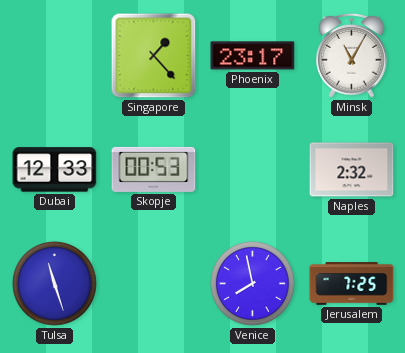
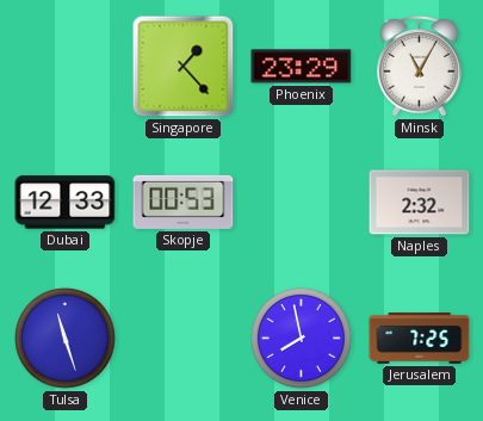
Phoenix: 23:17 -> 23:29
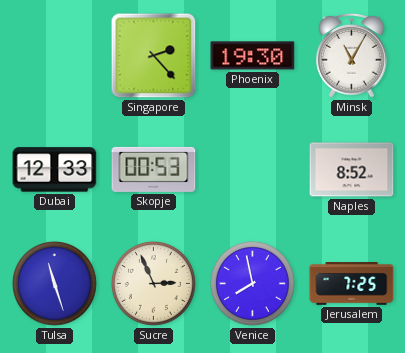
Singapore: 1:23 -> 2:23
Phoenix: 23:29 -> 19:30
Naples: 2:32 -> 8:52
Sucre: none -> 2:56
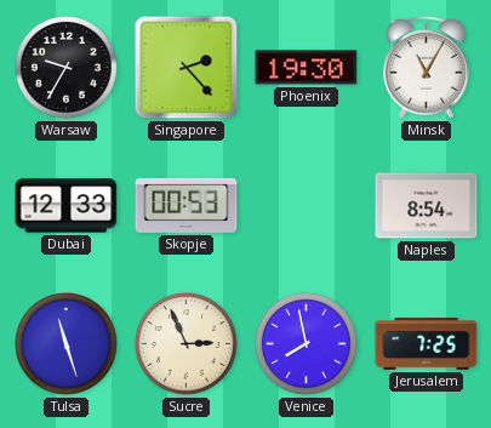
Warsaw: none -> 9:35
Naples: 8:52 -> 8:54
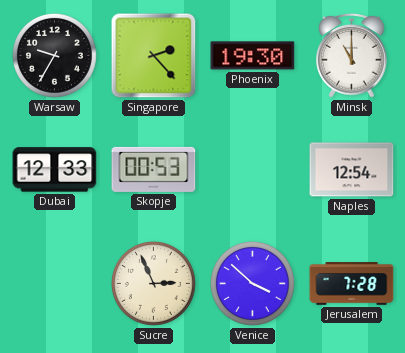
Minsk: 11:05 -> 11:00
Naples: 8:54 -> 12:54
Tulsa: 11:27 -> none
Venice: 7:58 -> 3:52
Jerusalem: 7:25 -> 7:28
